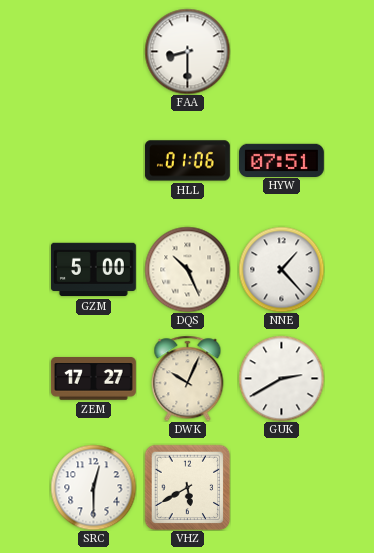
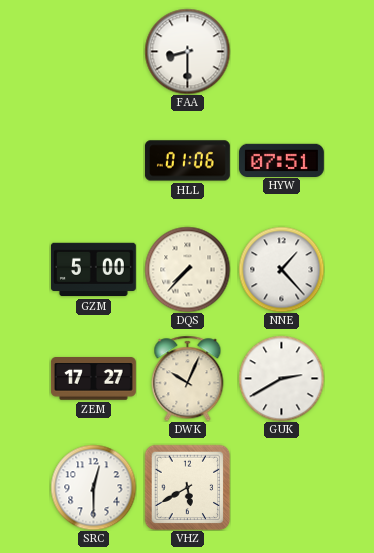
DQS: 10:26 -> 7:37
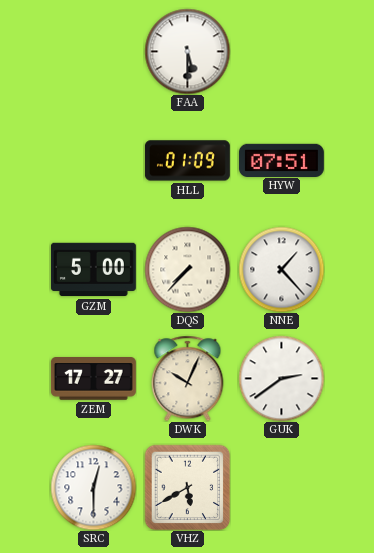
FAA: 8:30 -> 5:30
HLL: 01:06 -> 01:09
GUK: 2:40 -> 2:39
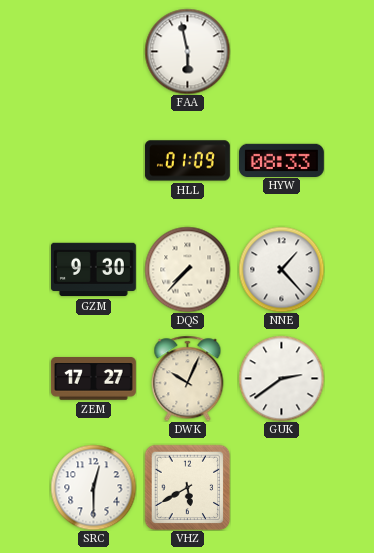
FAA: 5:30 -> 5:58
HYW: 07:51 -> 08:33
GZM: 5:00 -> 9:30
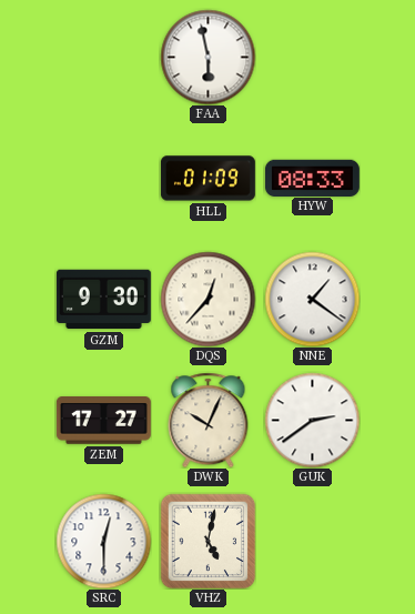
DQS: 7:37 -> 12:37
NNE: 1:23 -> 1:21
VHZ: 5:40 -> 5:02
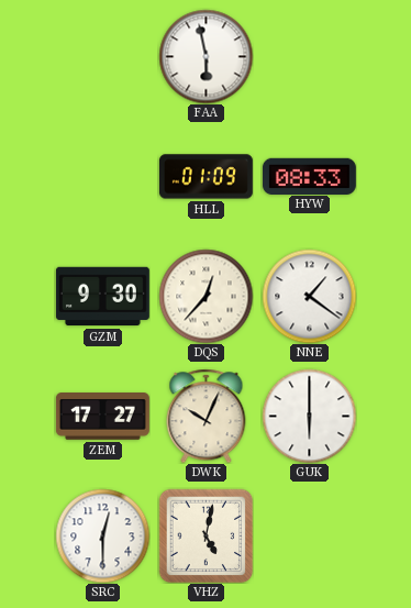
GUK: 2:39 -> 6:00
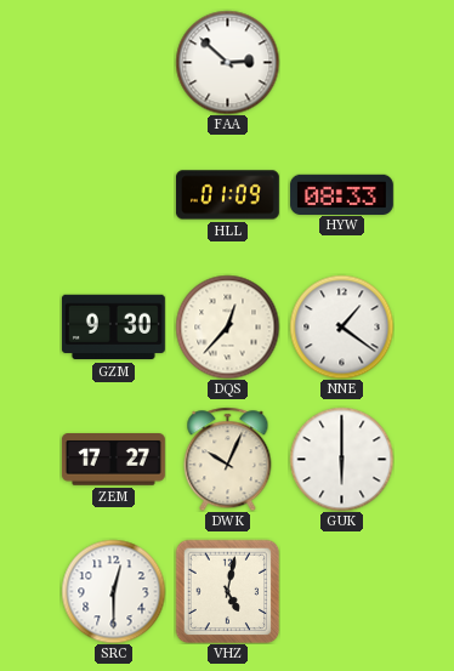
FAA: 5:58 -> 2:52
